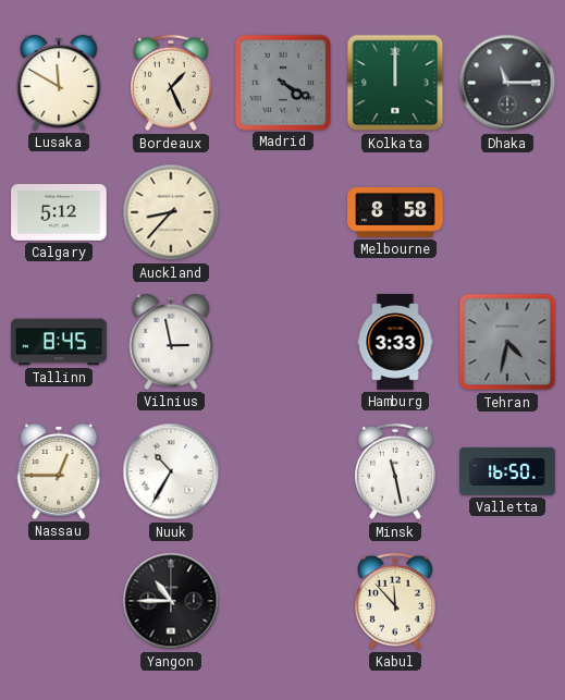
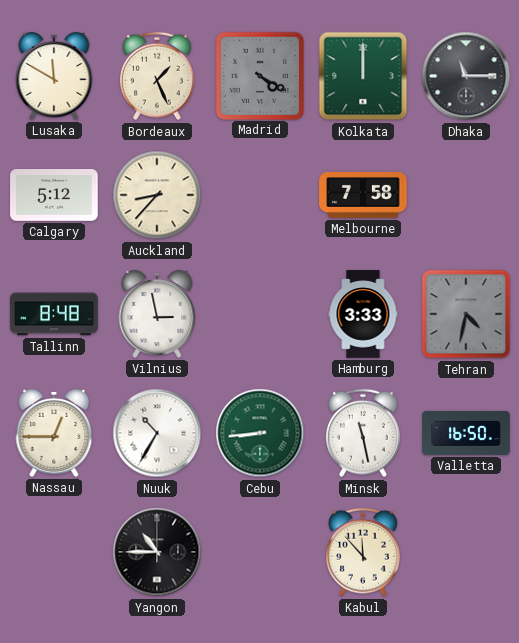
Melbourne: 8:58 -> 7:58
Tallinn: 8:45 -> 8:48
Cebu: none -> 8:44
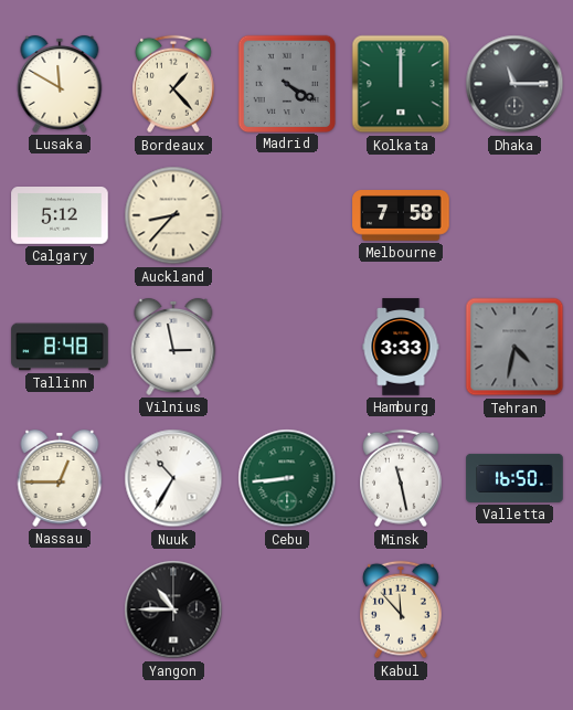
Bordeaux: 1:26 -> 1:23
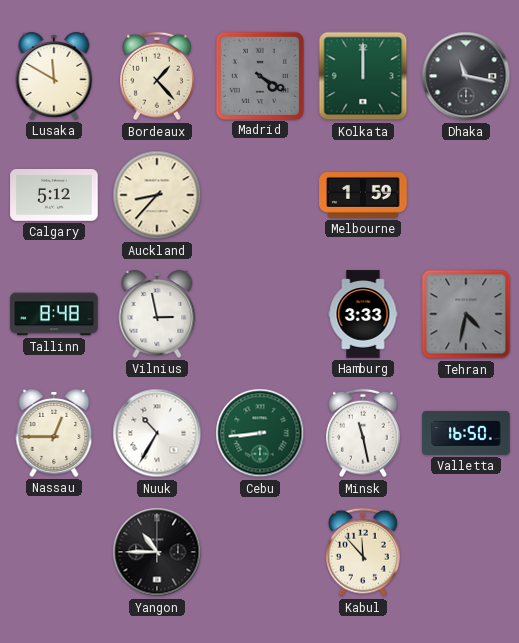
Dhaka: 11:15 -> 11:17
Melbourne: 7:58 -> 1:59
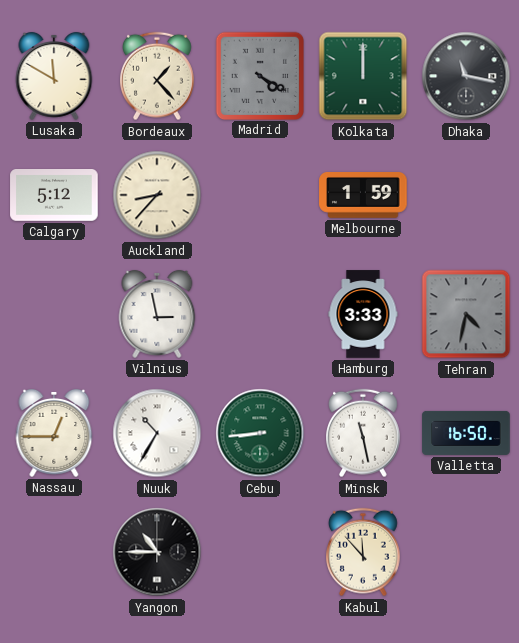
Tallinn: 8:48 -> none
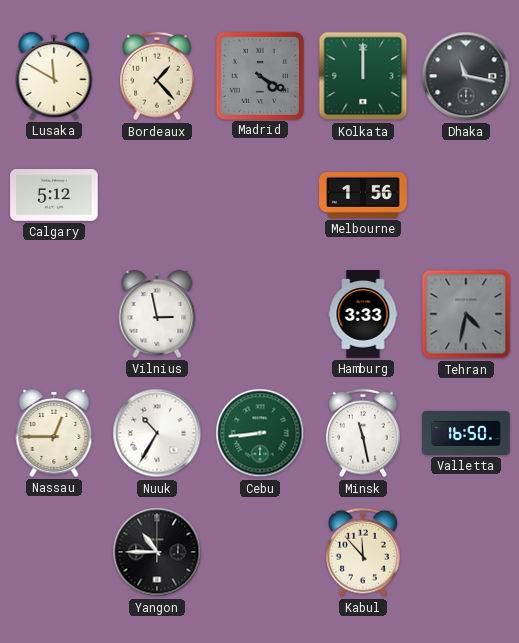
Auckland: 8:37 -> none
Melbourne: 1:59 -> 1:56
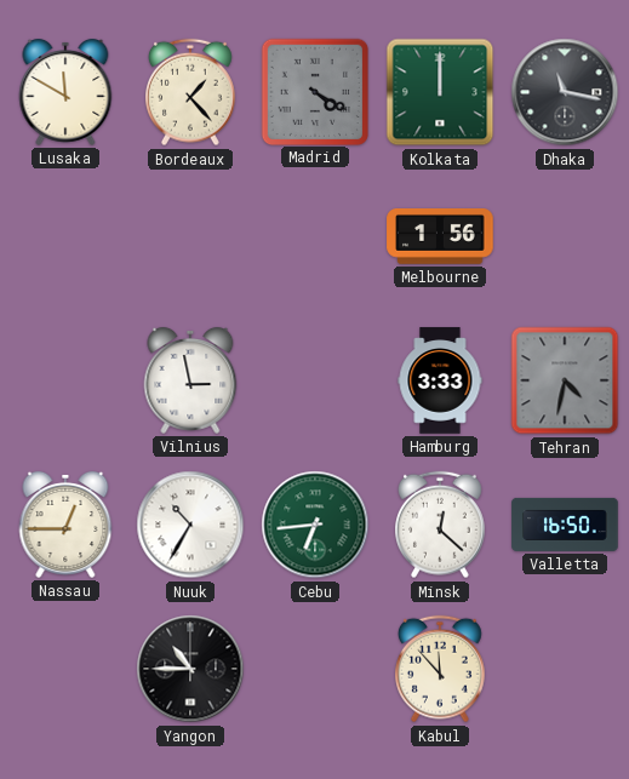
Calgary: 5:12 -> none
Cebu: 8:44 -> 6:44
Minsk: 11:28 -> 12:22
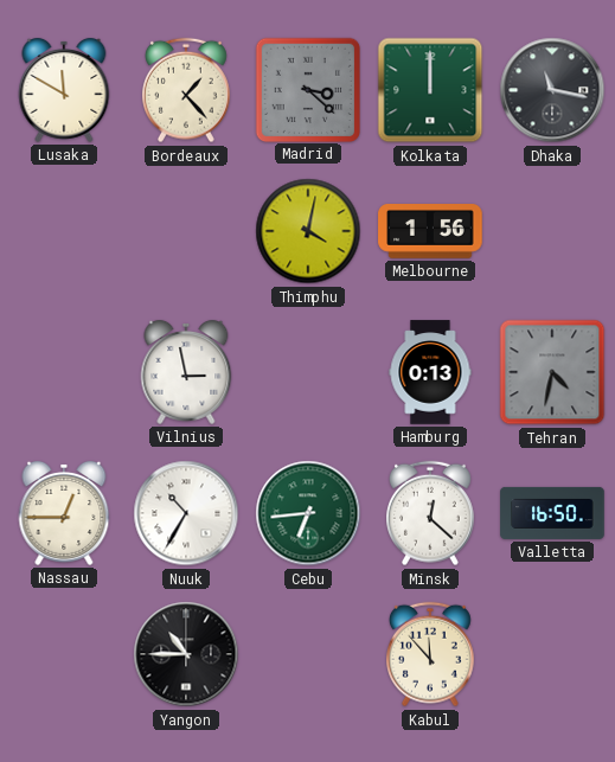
Madrid: 4:20 -> 3:22
Thimphu: none -> 4:02
Hamburg: 3:33 -> 0:13
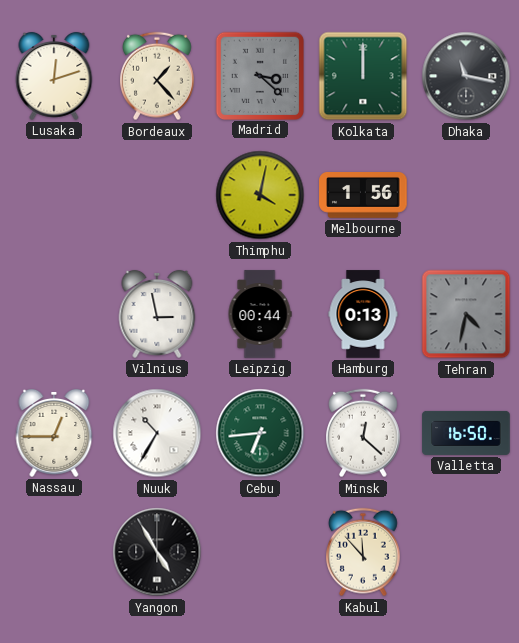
Lusaka: 11:50 -> 12:12
Leipzig: none -> 00:44
Yangon: 10:45 -> 4:55
